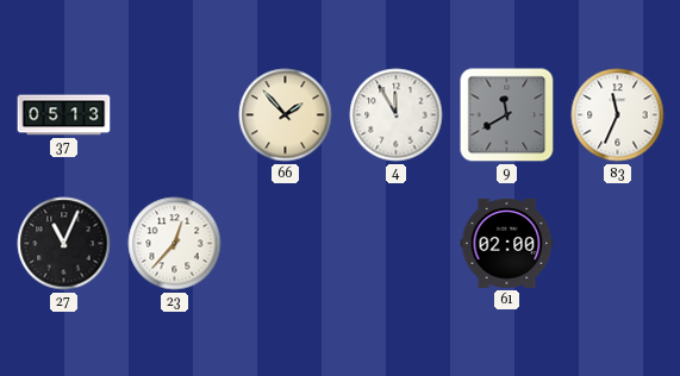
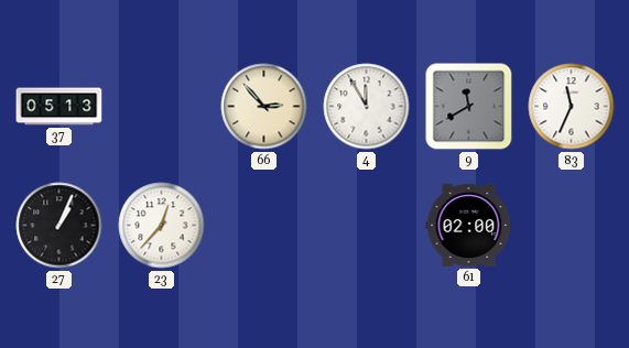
66: 1:53 -> 2:53
27: 11:04 -> 1:04
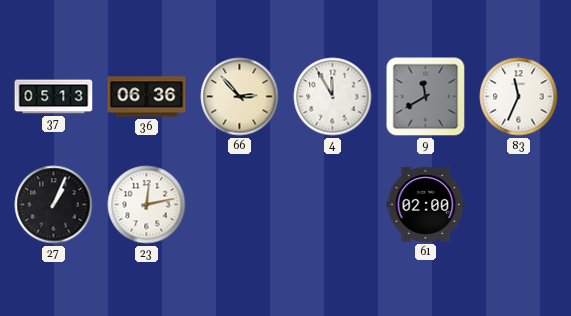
36: none -> 06:36
23: 12:37 -> 12:13
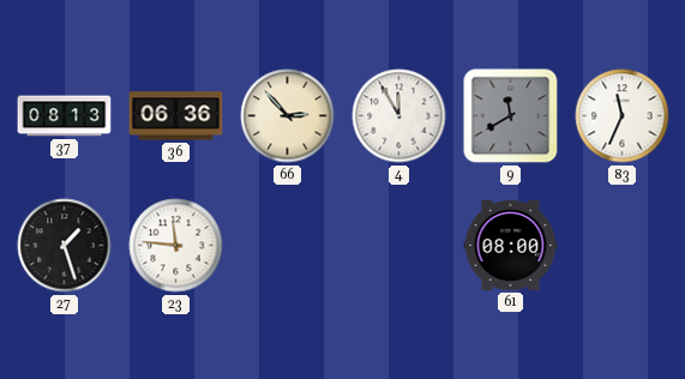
37: 05:13 -> 08:13
27: 1:04 -> 1:27
23: 12:13 -> 11:46
61: 02:00 -> 08:00
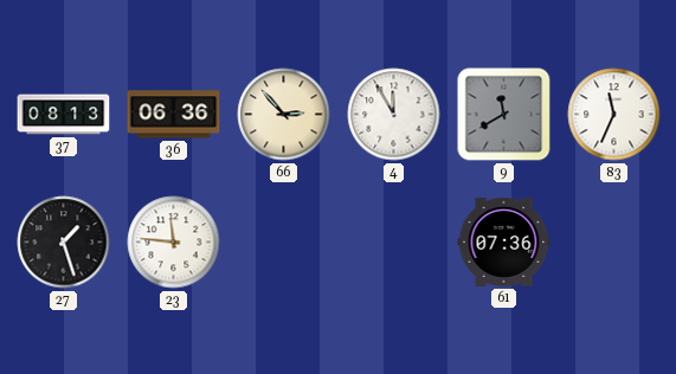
61: 08:00 -> 07:36
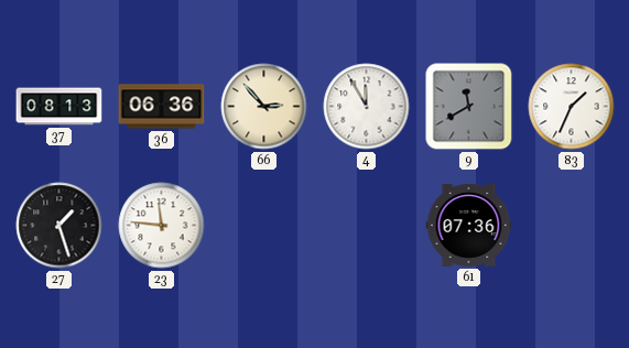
83: 11:34 -> 1:34
